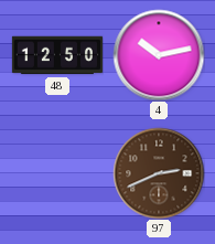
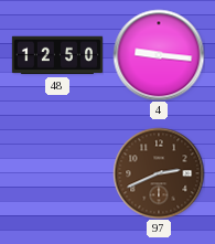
4: 10:13 -> 9:16
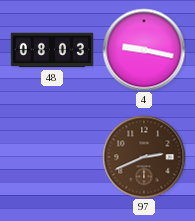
48: 12:50 -> 08:03
4: 9:16 -> 9:17
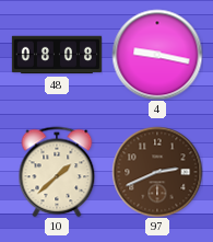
48: 08:03 -> 08:08
10: none -> 1:38
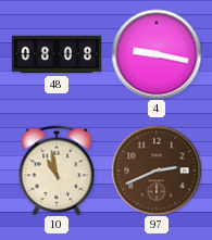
10: 1:38 -> 10:58
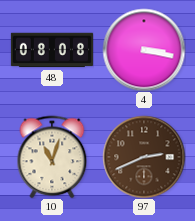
4: 9:17 -> 3:17
10: 10:58 -> 11:03
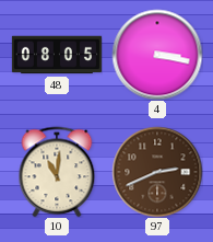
48: 08:08 -> 08:05
10: 11:03 -> 11:01
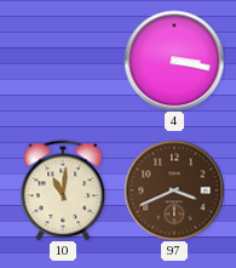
48: 08:05 -> none
97: 2:41 -> 3:41
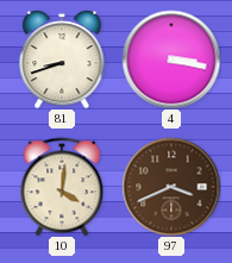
81: none -> 8:42
10: 11:01 -> 4:01
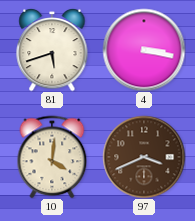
81: 8:42 -> 5:42
